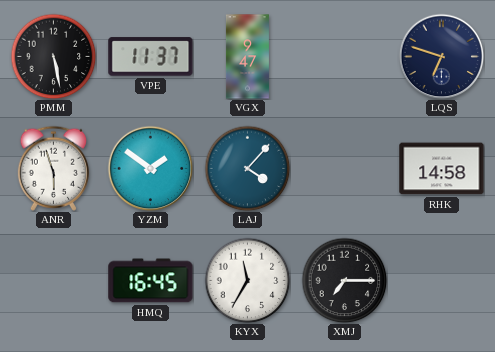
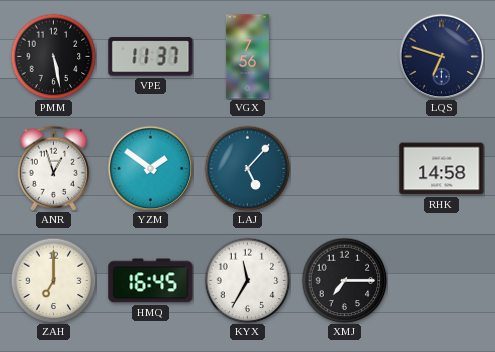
VGX: 9:47 -> 7:56
ANR: 5:57 -> 12:57
LAJ: 4:07 -> 5:07
ZAH: none -> 7:00
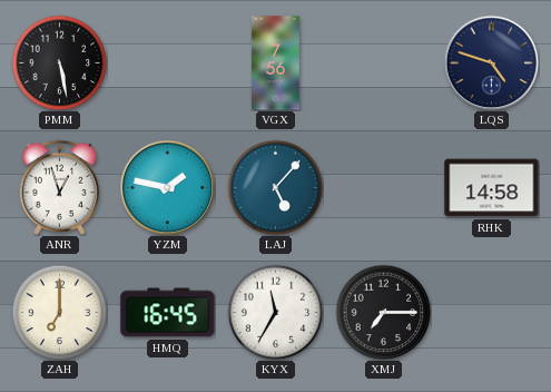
VPE: 11:37 -> none
LQS: 6:48 -> 4:48
YZM: 1:51 -> 1:47
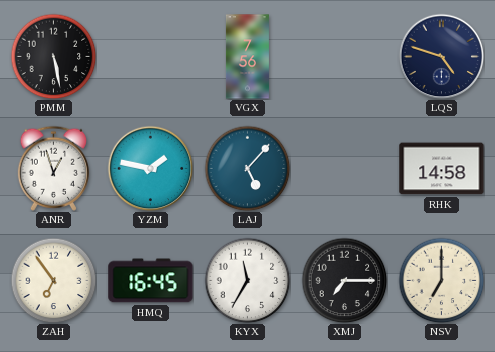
ZAH: 7:00 -> 6:54
NSV: none -> 7:00
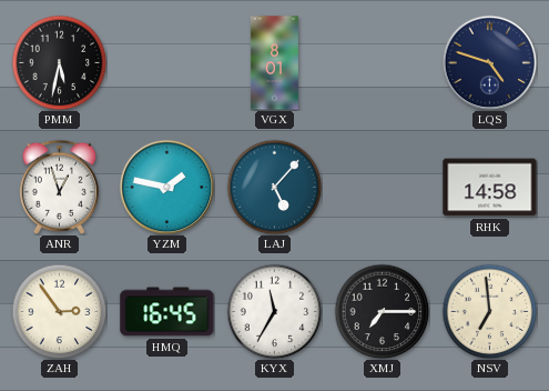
PMM: 5:28 -> 5:32
VGX: 7:56 -> 8:01
ZAH: 6:54 -> 2:54
NSV: 7:00 -> 6:59
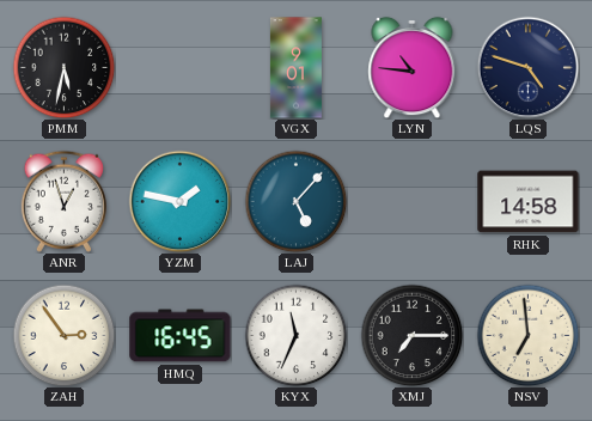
VGX: 8:01 -> 9:01
LYN: none -> 10:46
KYX: 11:35 -> 11:34
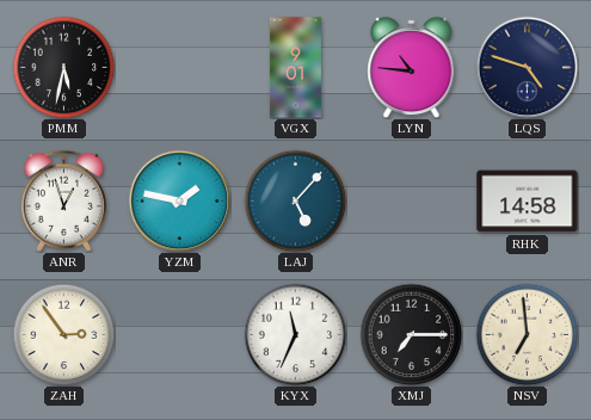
HMQ: 16:45 -> none
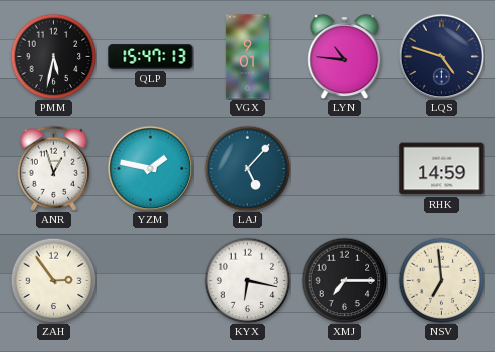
QLP: none -> 15:47
RHK: 14:58 -> 14:59
KYX: 11:34 -> 6:17
